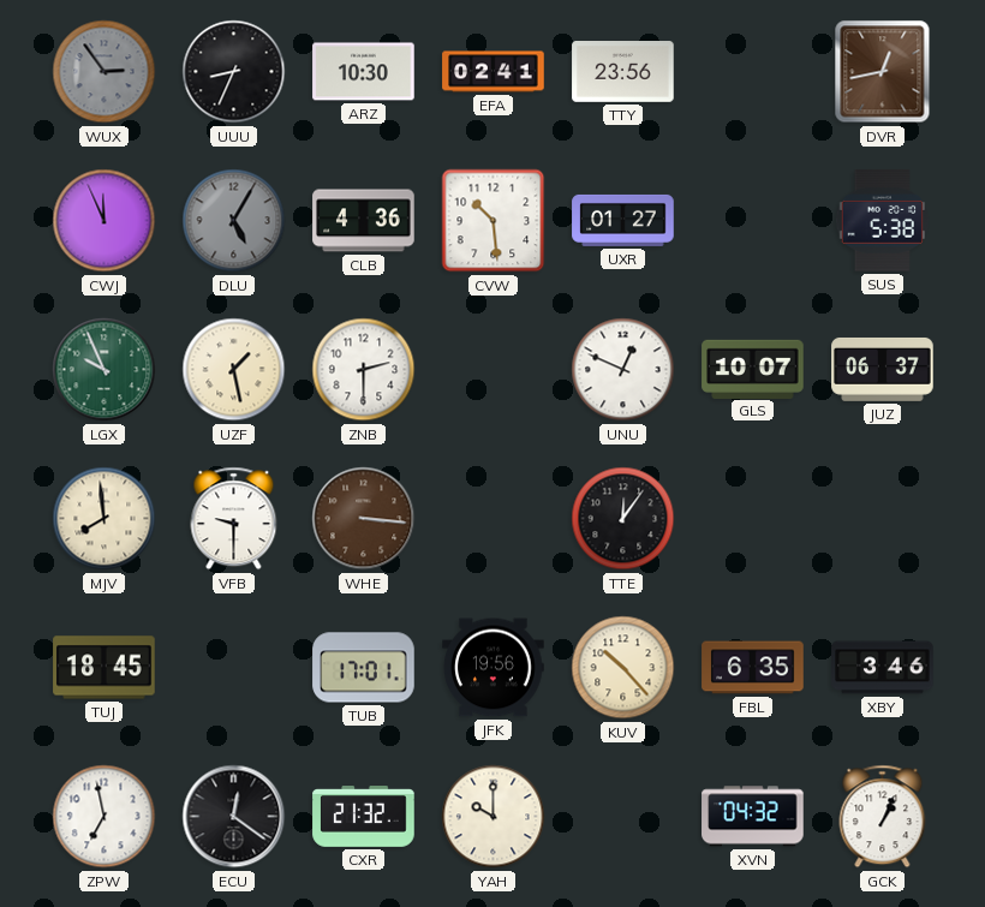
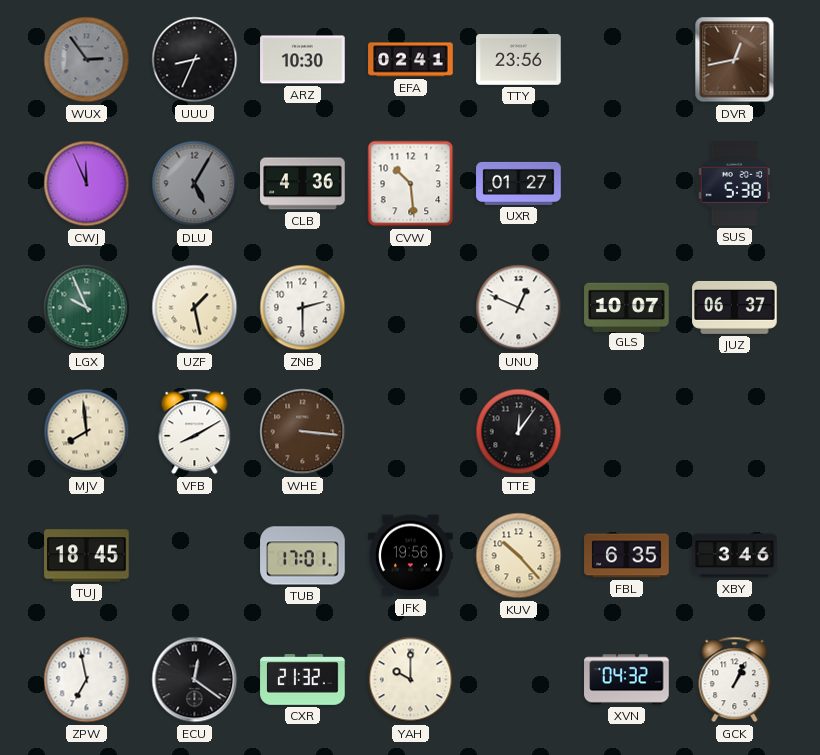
VFB: 9:30 -> 8:10
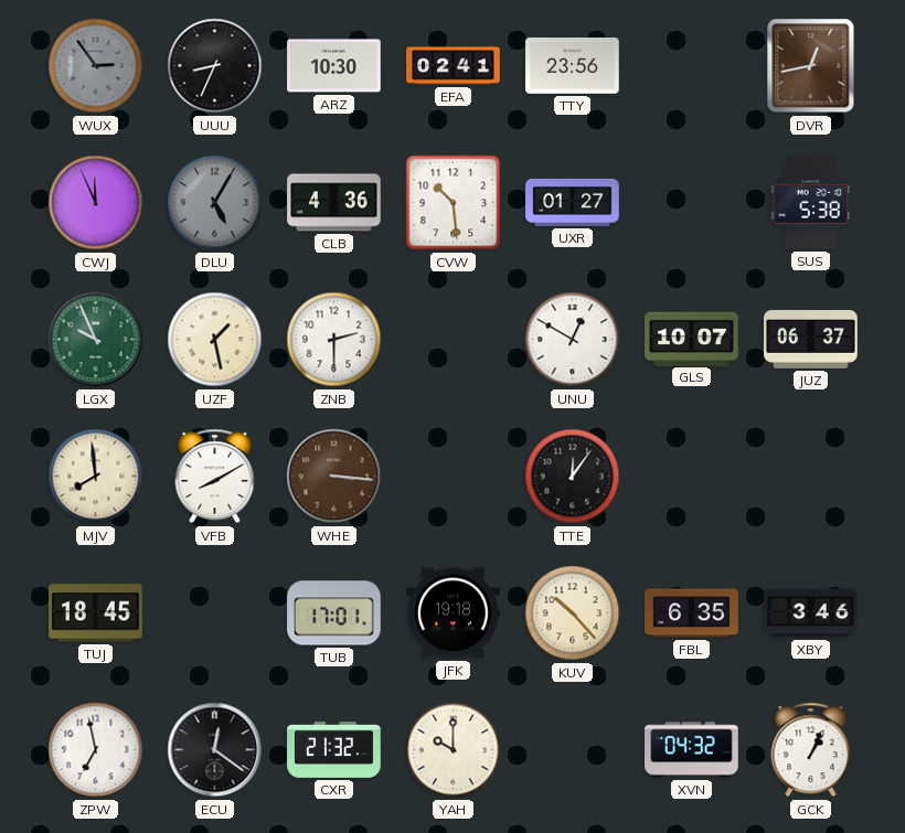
UNU: 12:49 -> 12:50
JFK: 19:56 -> 19:18
